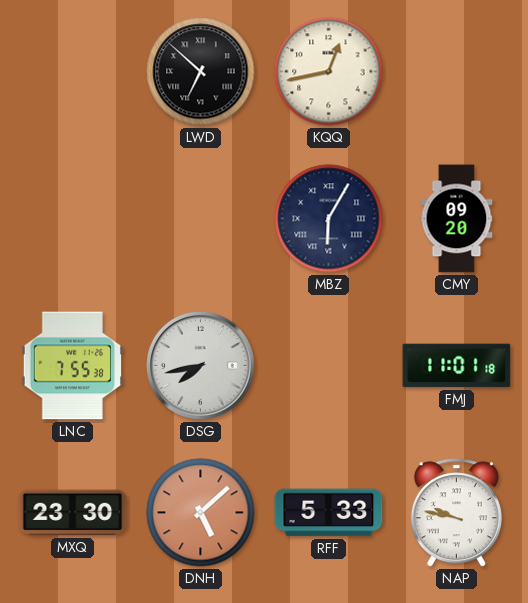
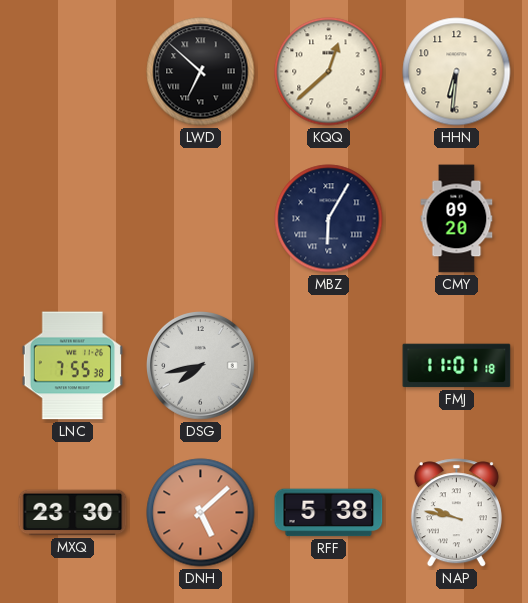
KQQ: 12:43 -> 12:38
HHN: none -> 6:31
RFF: 5:33 -> 5:38
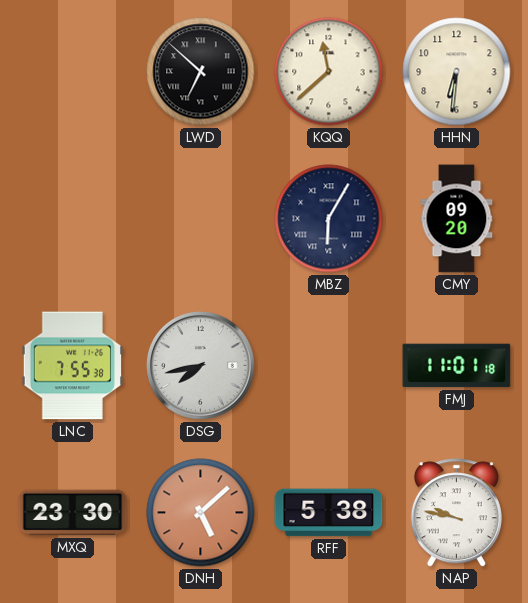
KQQ: 12:38 -> 11:38
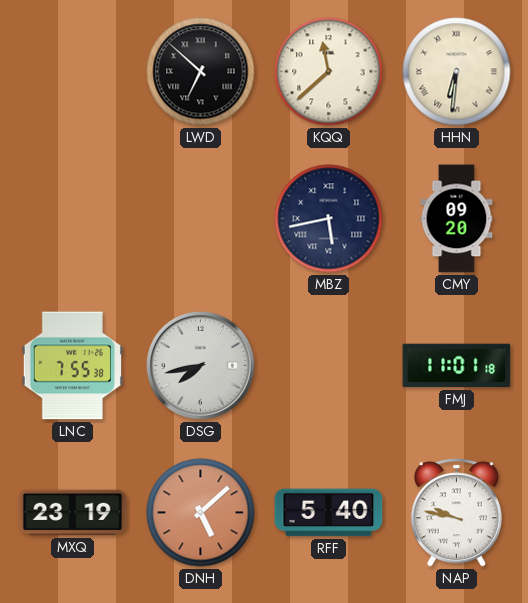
HHN numerals: Arabic -> Roman
MBZ: 6:05 -> 5:43
MXQ: 23:30 -> 23:19
RFF: 5:38 -> 5:40
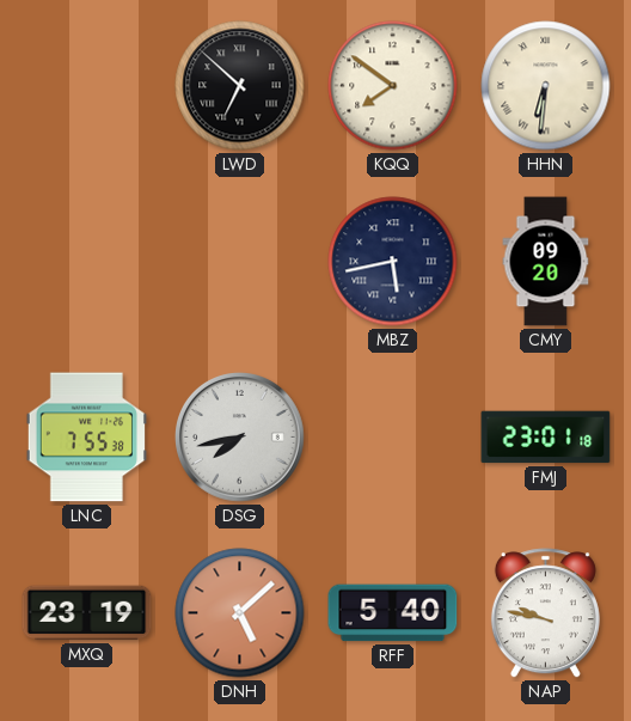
KQQ: 11:38 -> 7:51
FMJ: 11:01 -> 23:01
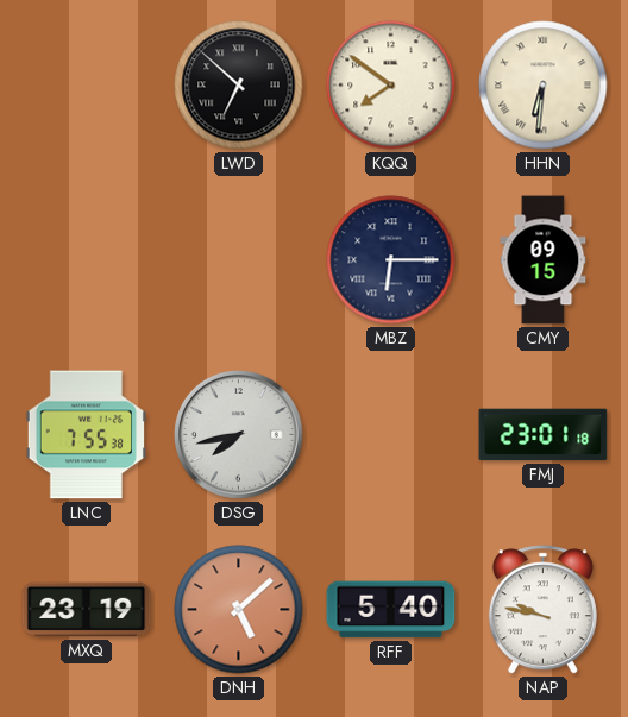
MBZ: 5:43 -> 6:15
CMY: 09:20 -> 09:15
